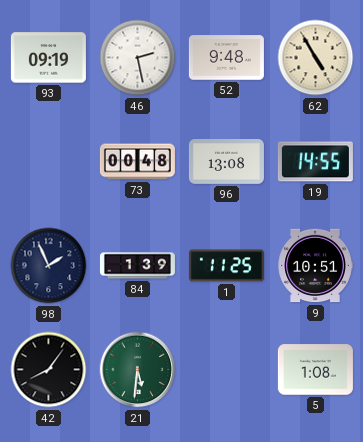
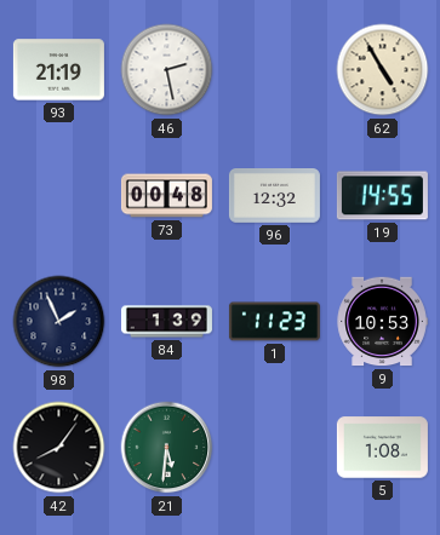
93: 09:19 -> 21:19
52: 9:48 -> none
96: 13:08 -> 12:32
1: 11:25 -> 11:23
9: 10:51 -> 10:53
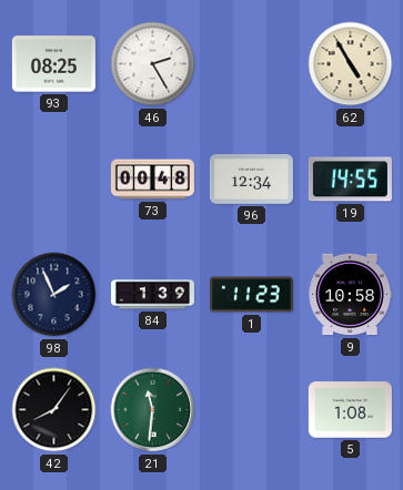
93: 21:19 -> 08:25
46: 2:28 -> 2:25
96: 12:32 -> 12:34
9: 10:53 -> 10:58
21: 5:31 -> 11:31
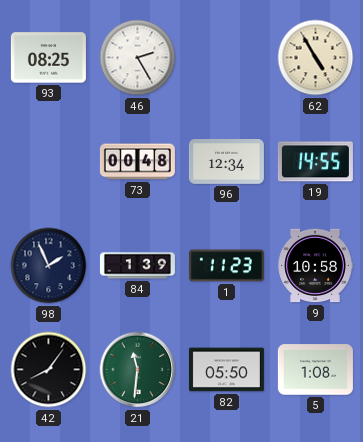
82: none -> 05:50
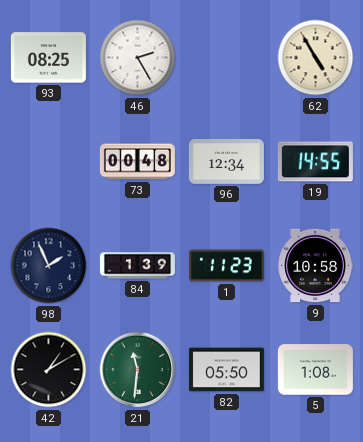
42: 8:06 -> 1:10
